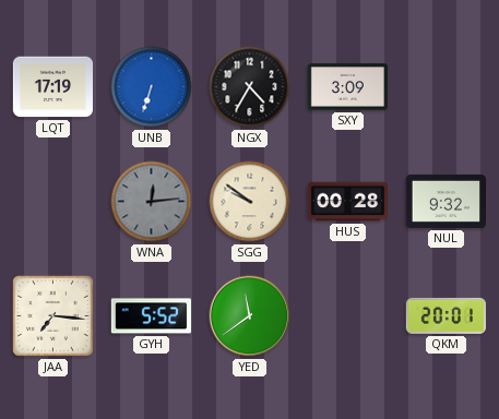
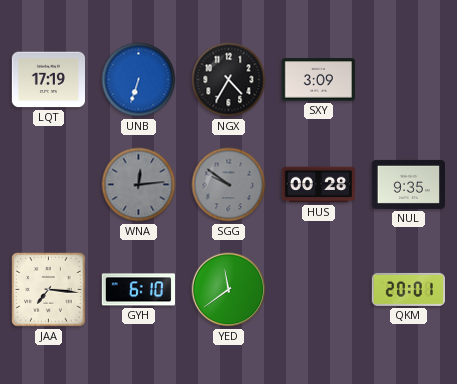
SGG dial: cream -> grey
NUL: 9:32 -> 9:35
GYH: 5:52 -> 6:10
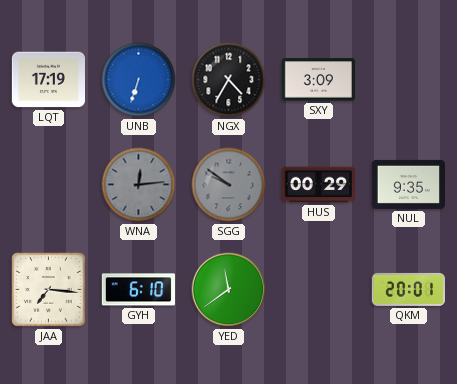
HUS: 00:28 -> 00:29
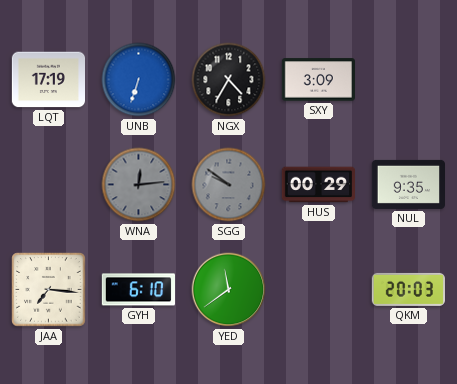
QKM: 20:01 -> 20:03
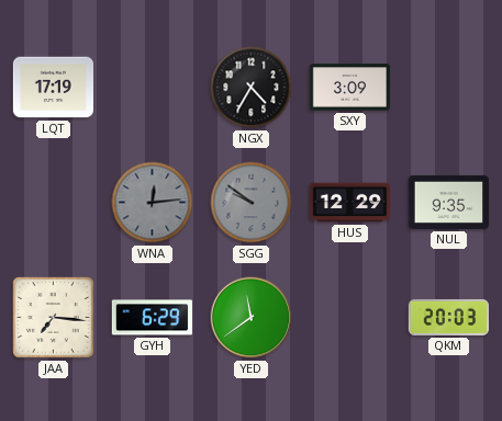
UNB: 6:33 -> none
HUS: 00:29 -> 12:29
GYH: 6:10 -> 6:29
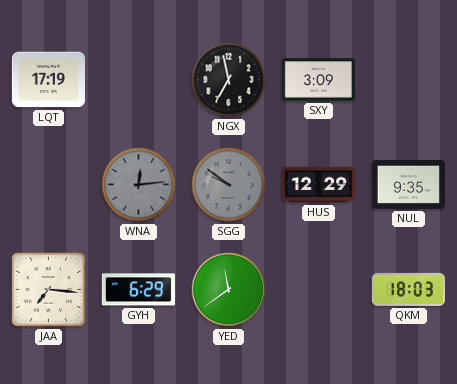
NGX: 4:35 -> 6:58
QKM: 20:03 -> 18:03
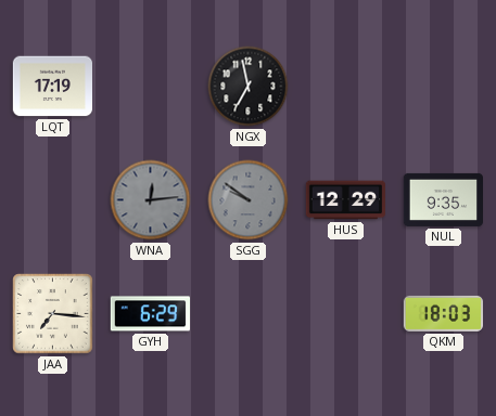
SXY: 3:09 -> none
YED: 11:39 -> none
